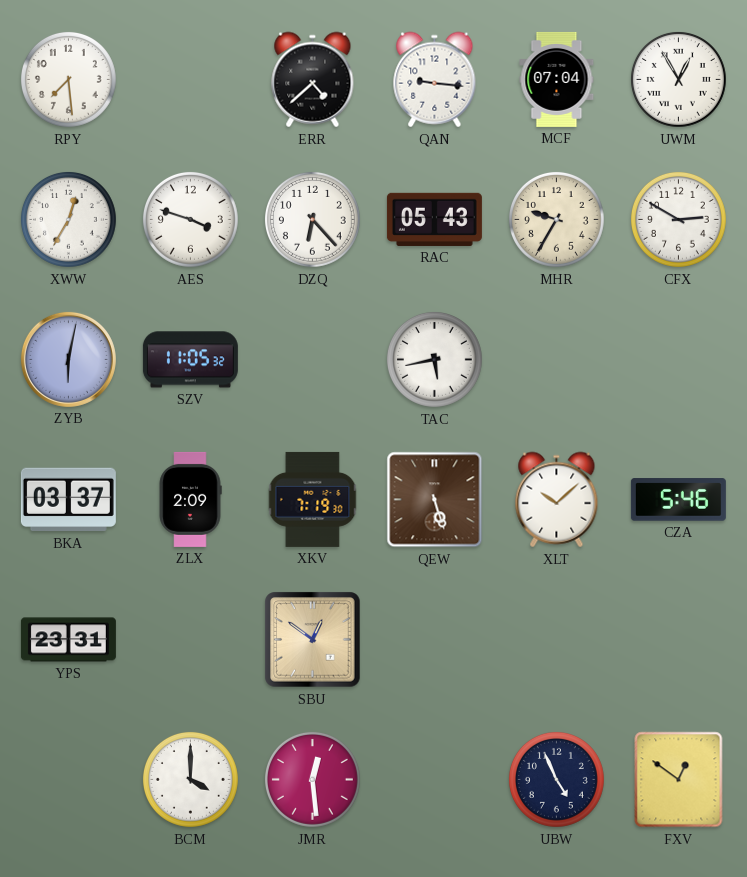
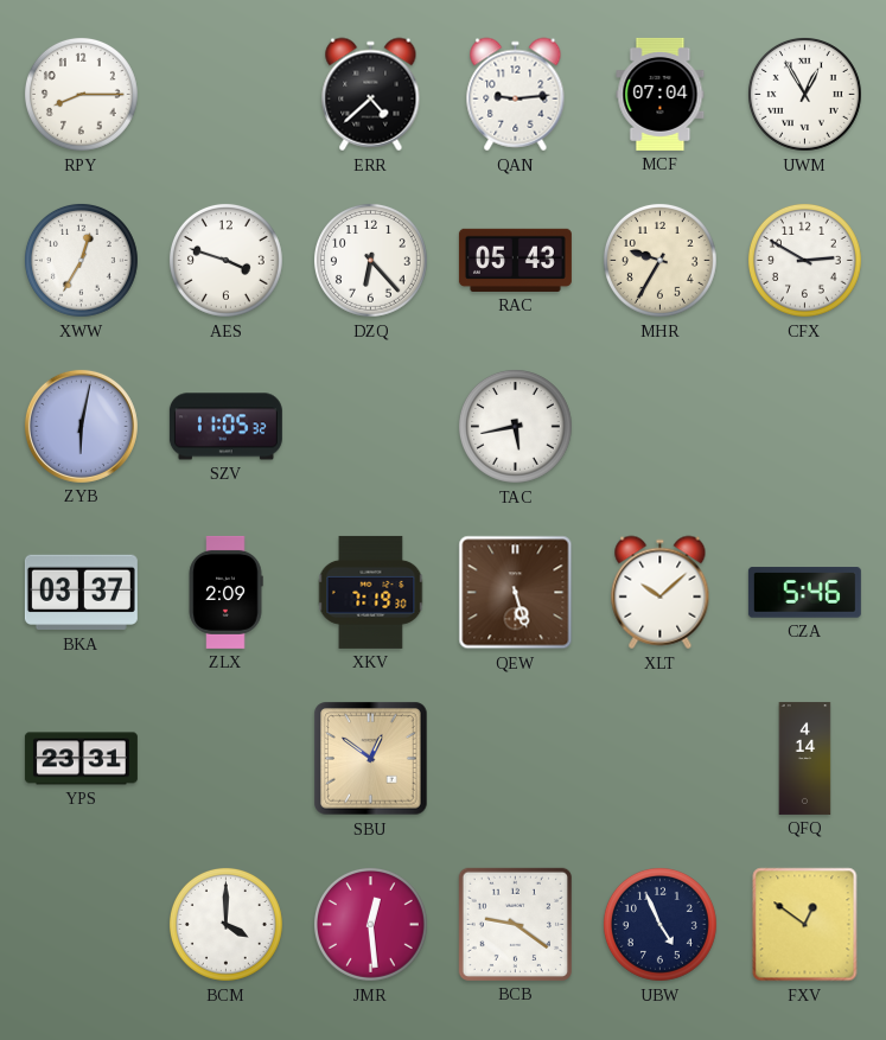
RPY: 7:29 -> 8:15
QAN: 9:16 -> 9:14
QFQ: none -> 4:14
BCB: none -> 9:21
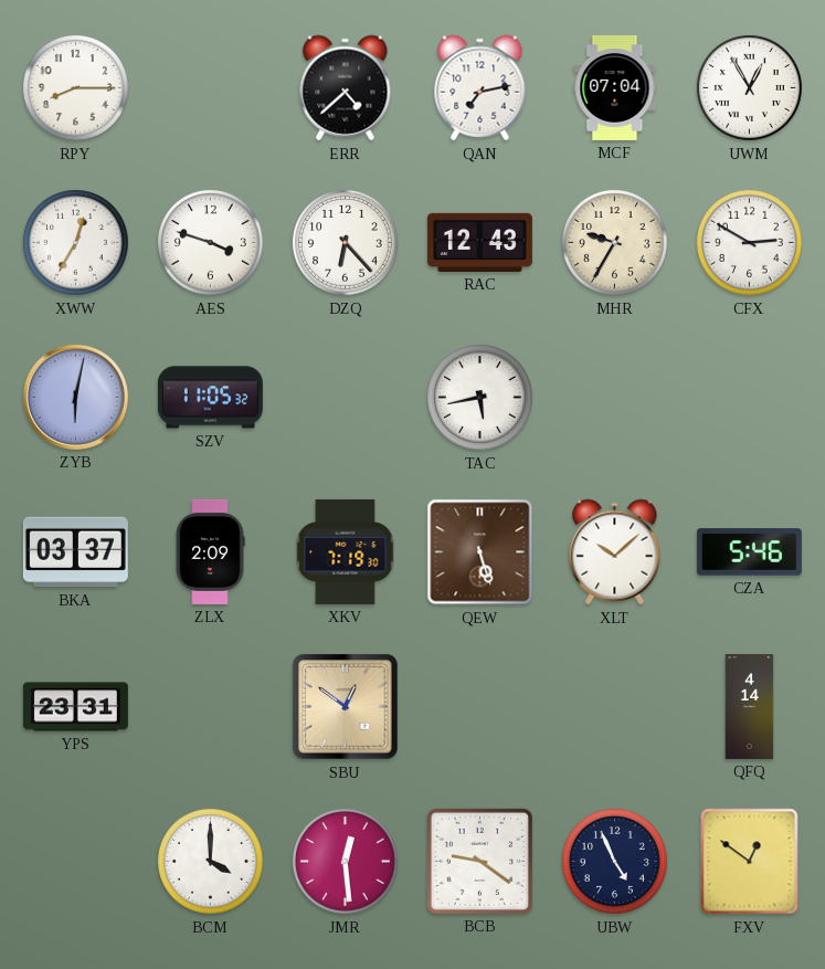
QAN: 9:14 -> 7:13
RAC: 05:43 -> 12:43
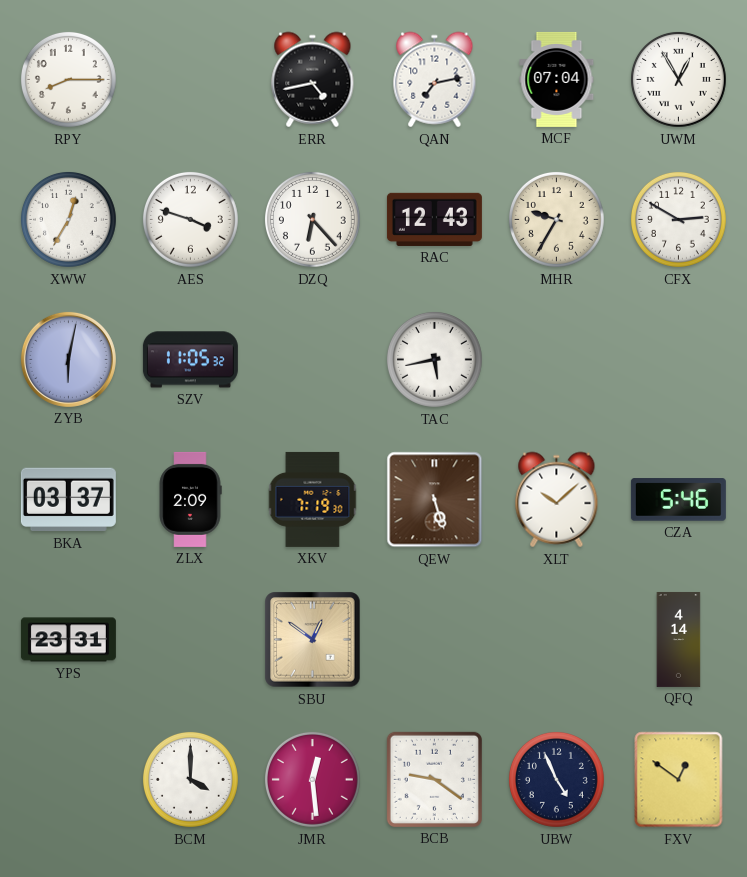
ERR: 4:38 -> 4:43
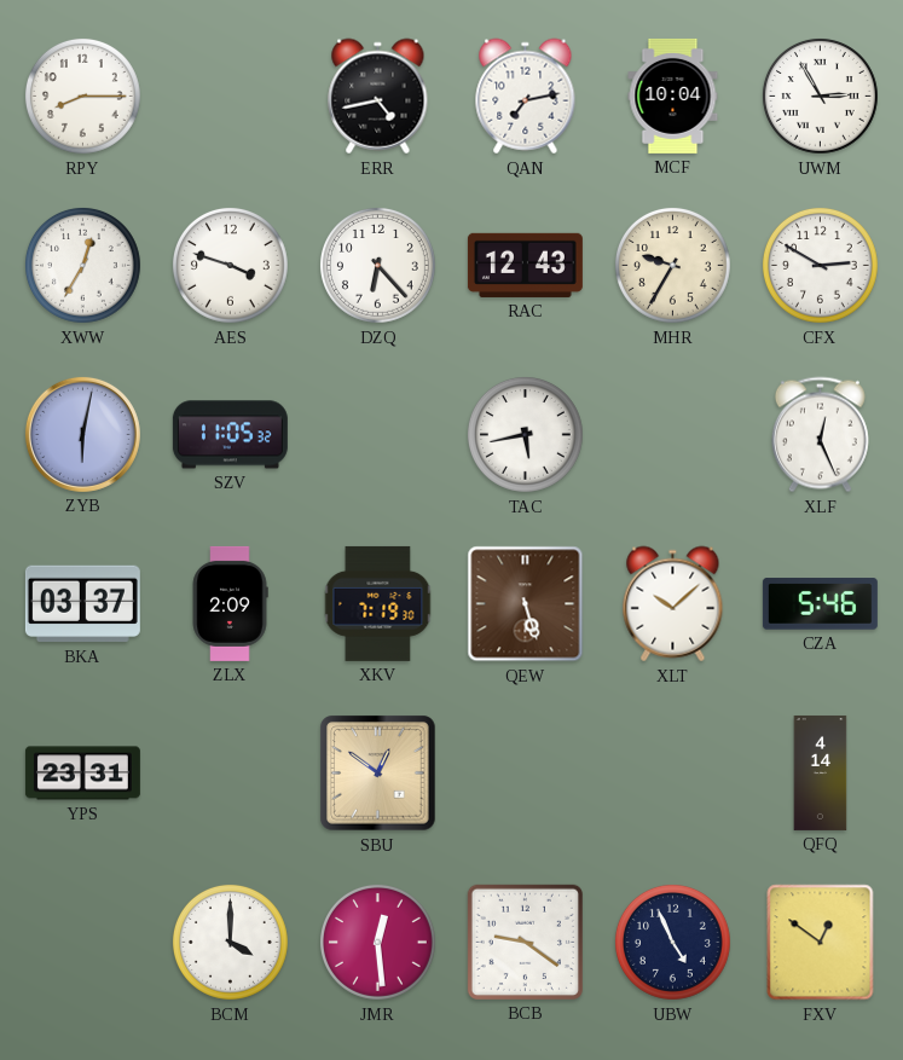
MCF: 07:04 -> 10:04
UWM: 12:55 -> 2:55
XLF: none -> 12:26
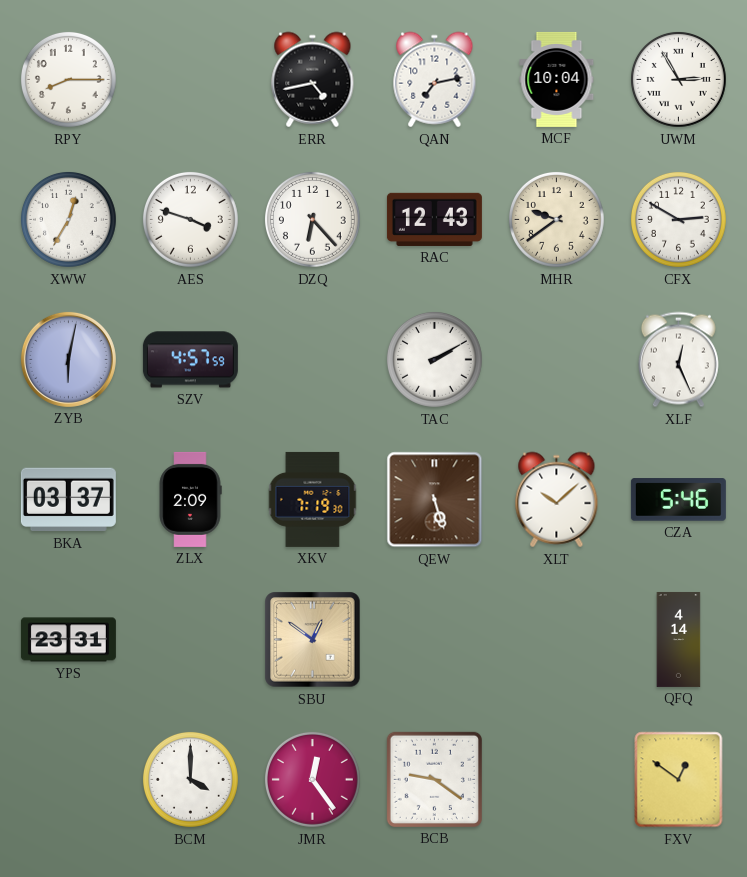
MHR: 9:35 -> 9:39
SZV: 11:05 -> 4:57
TAC: 5:43 -> 2:10
JMR: 12:29 -> 12:24
UBW: 4:56 -> none
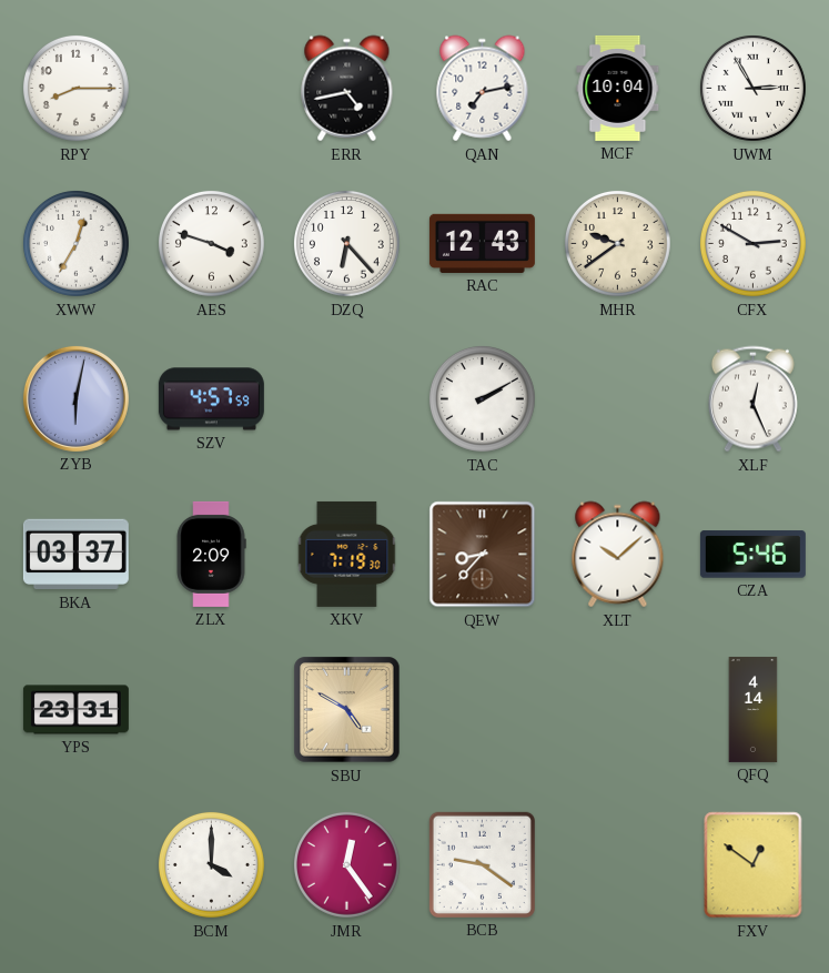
QEW: 5:27 -> 8:37
SBU: 12:51 -> 4:50
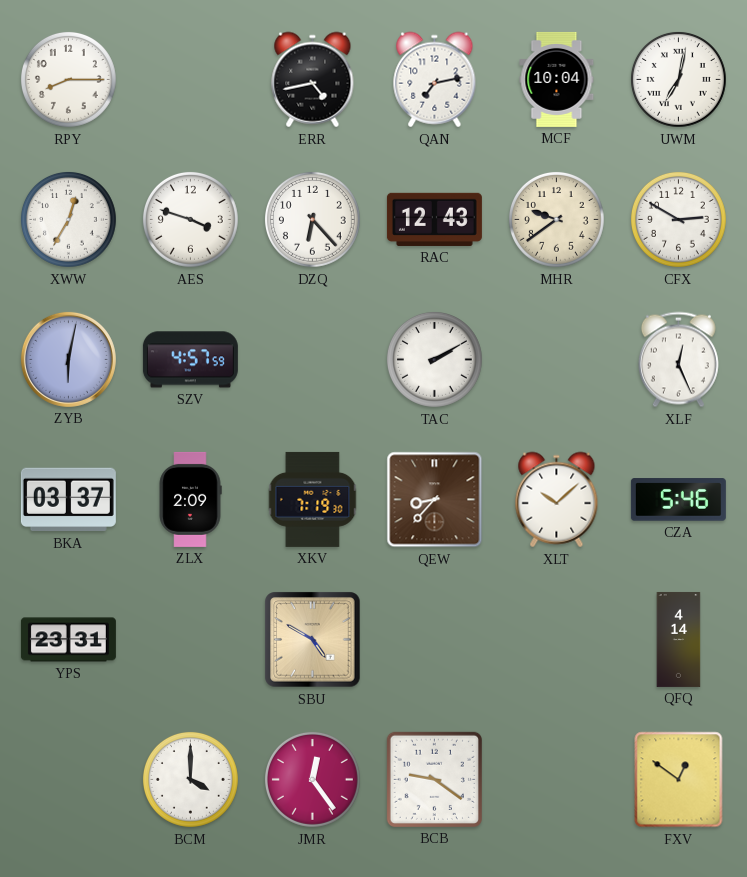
UWM: 2:55 -> 7:02
